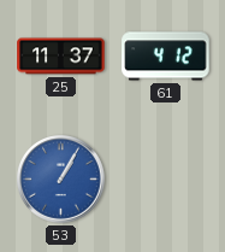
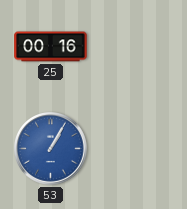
25: 11:37 -> 00:16
61: 4:12 -> none
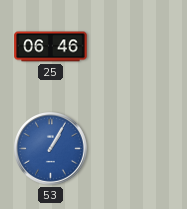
25: 00:16 -> 06:46
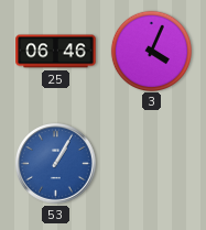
3: none -> 4:04
